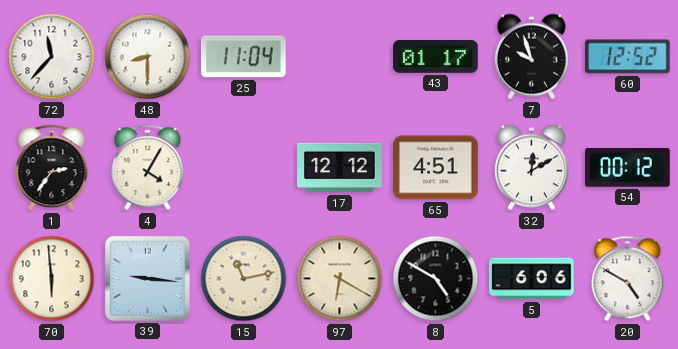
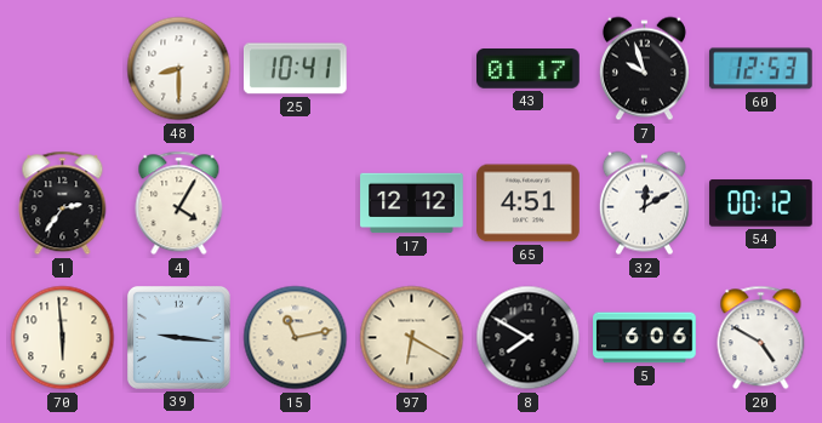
72: 11:37 -> none
25: 11:04 -> 10:41
60: 12:52 -> 12:53
8: 4:50 -> 7:50
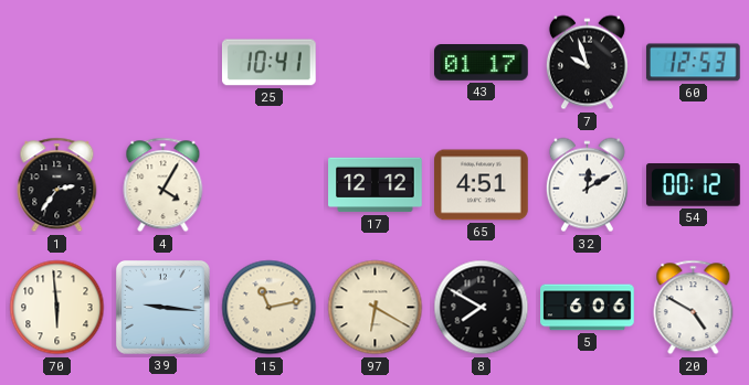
48: 8:30 -> none
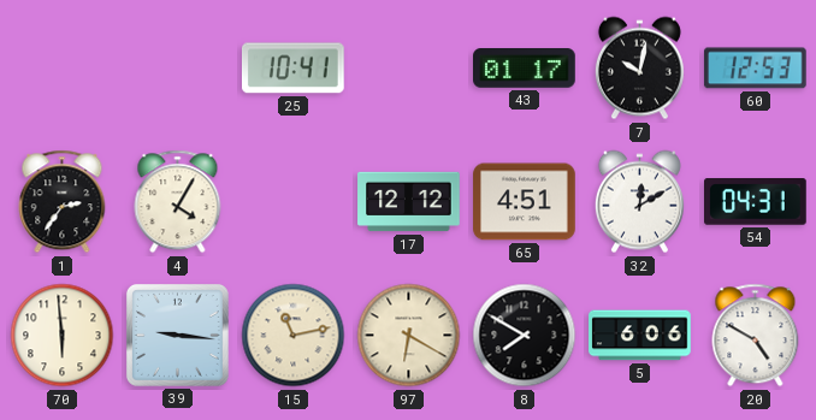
7: 9:57 -> 10:02
54: 00:12 -> 04:31
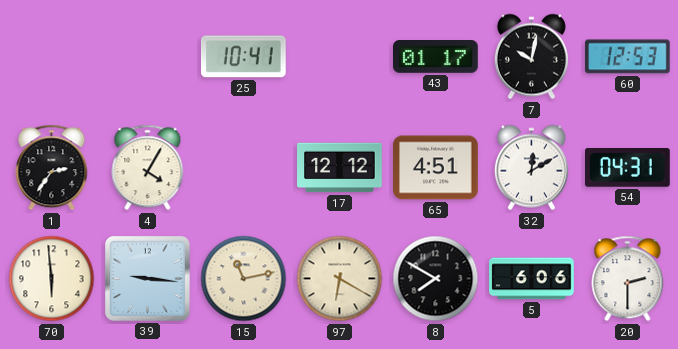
20: 4:50 -> 2:30
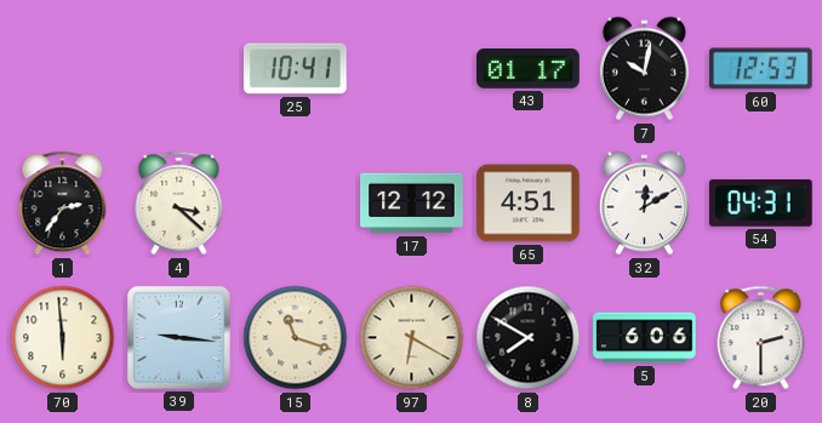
4: 4:05 -> 3:22
15: 11:13 -> 11:18
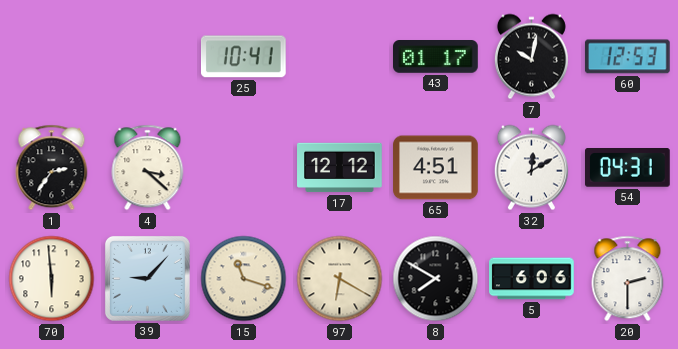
39: 9:16 -> 9:07
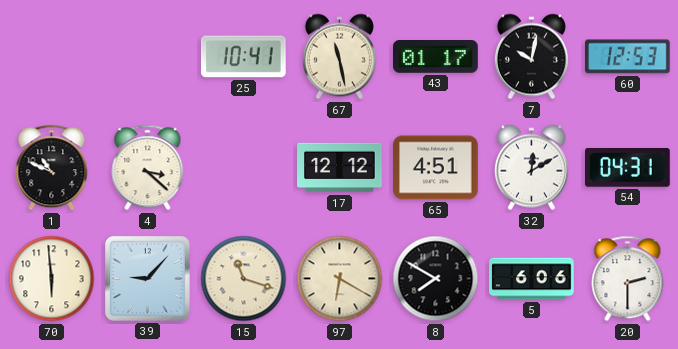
67: none -> 11:28
1: 2:36 -> 10:49
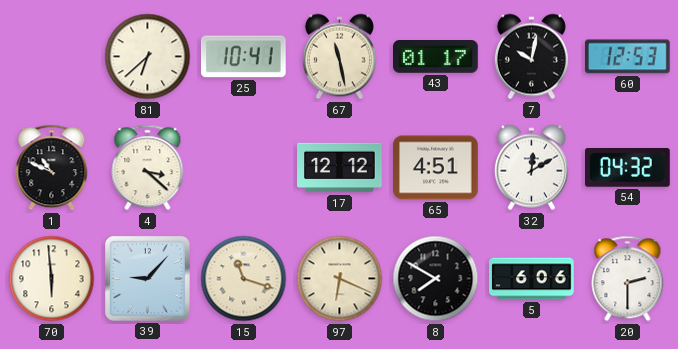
81: none -> 6:38
54: 04:31 -> 04:32
97: 6:20 -> 6:19
